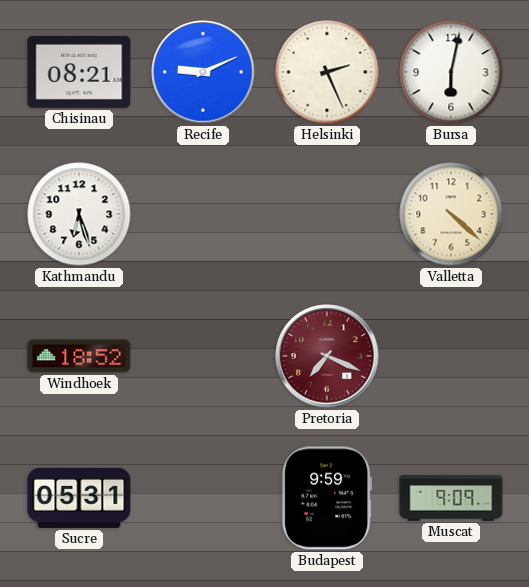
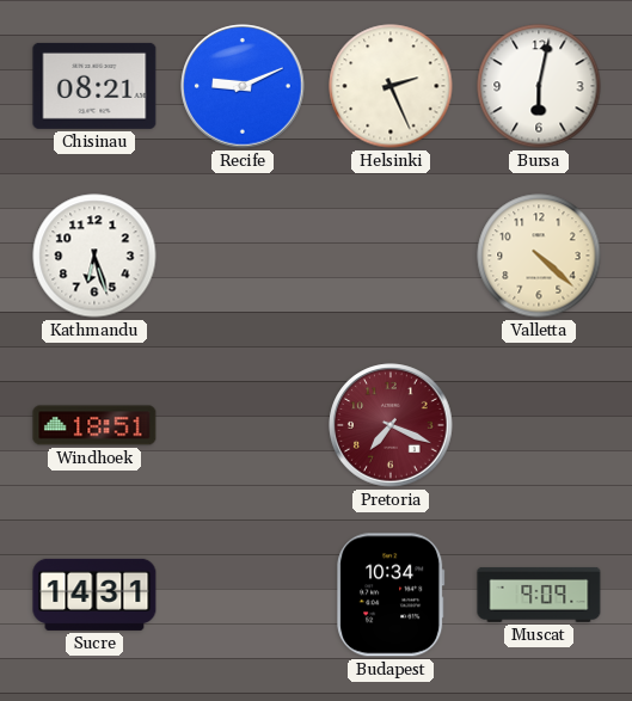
Windhoek: 18:52 -> 18:51
Sucre: 05:31 -> 14:31
Budapest: 9:59 -> 10:34
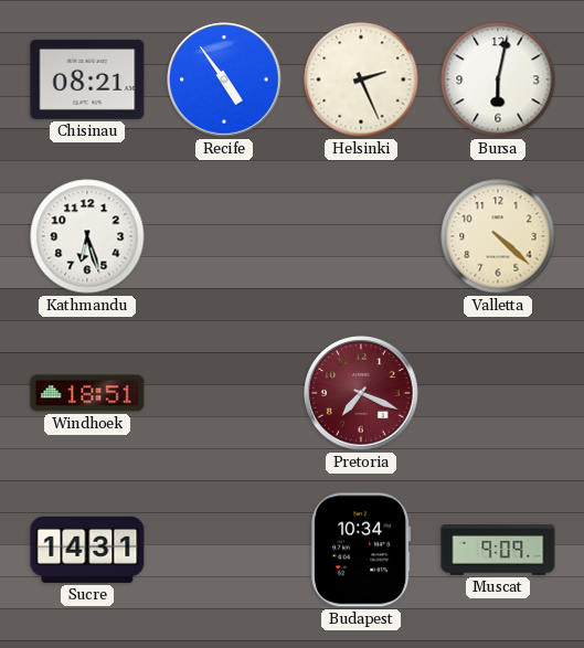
Recife: 9:11 -> 4:54
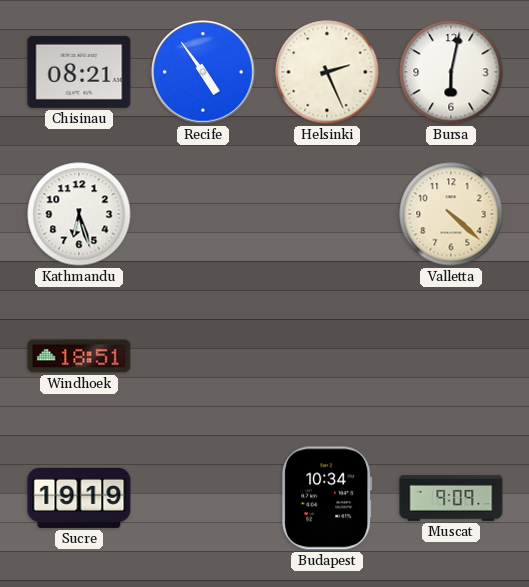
Pretoria: 7:19 -> none
Sucre: 14:31 -> 19:19
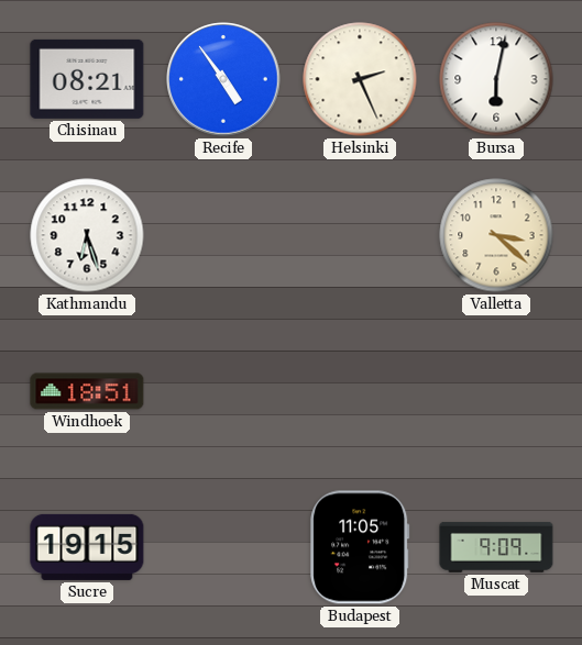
Valletta: 4:22 -> 3:22
Sucre: 19:19 -> 19:15
Budapest: 10:34 -> 11:05
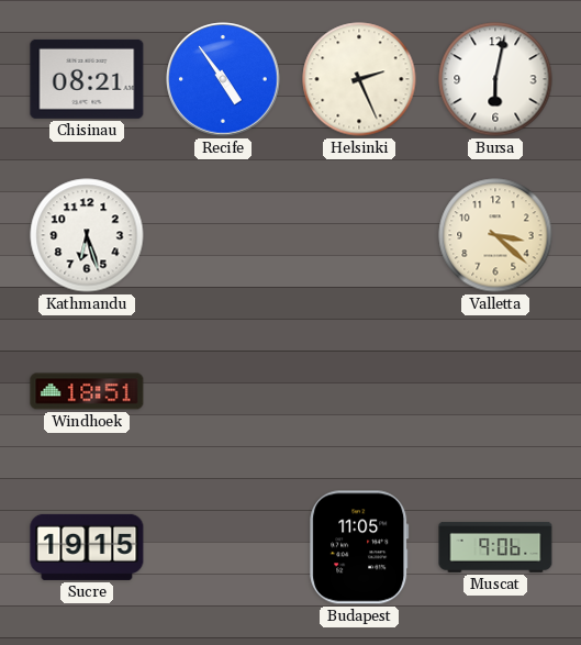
Muscat: 9:09 -> 9:06
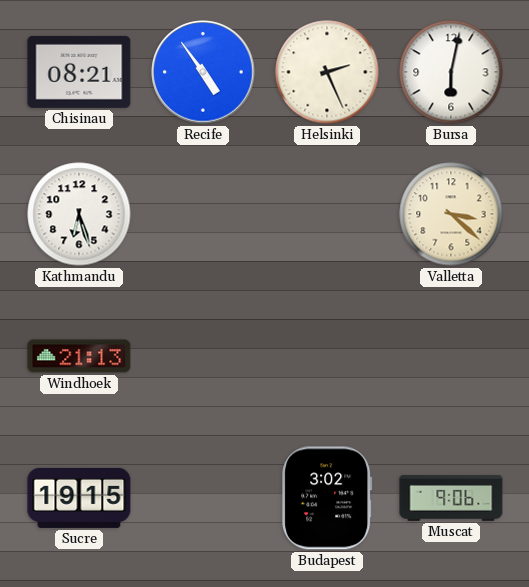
Windhoek: 18:51 -> 21:13
Budapest: 11:05 -> 3:02
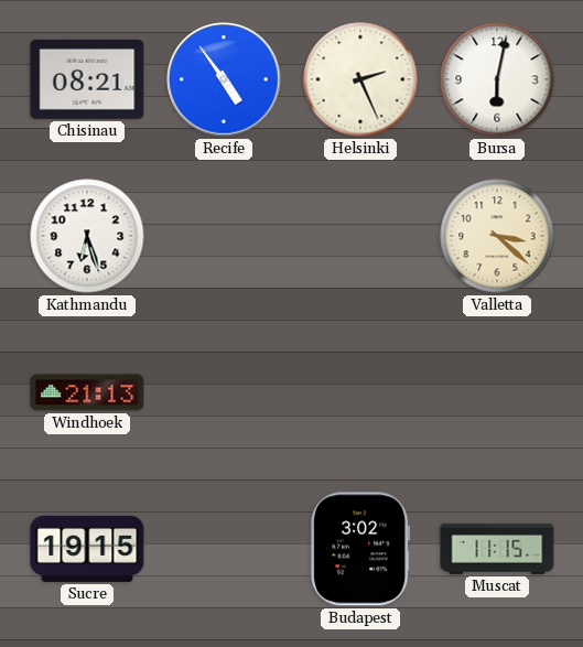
Muscat: 9:06 -> 11:15
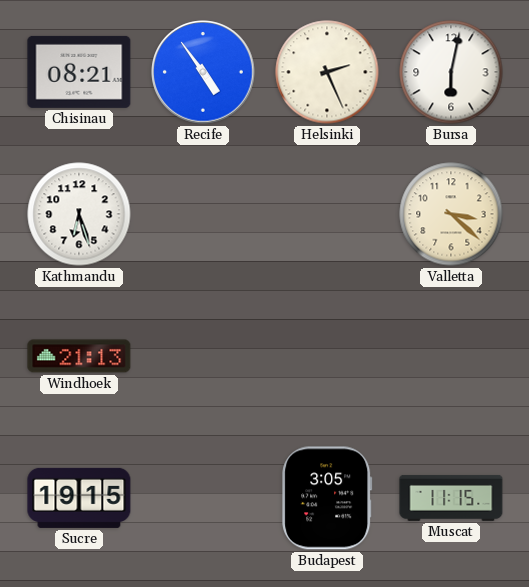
Budapest: 3:02 -> 3:05
